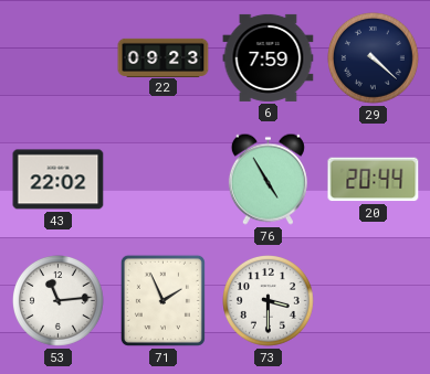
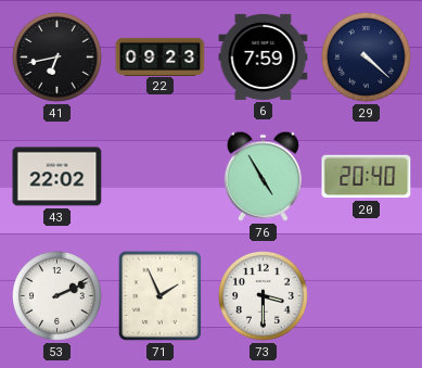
41: none -> 6:43
20: 20:44 -> 20:40
53: 11:14 -> 2:11
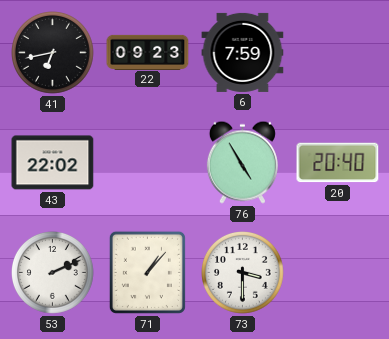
29: 4:22 -> none
71: 1:56 -> 1:07
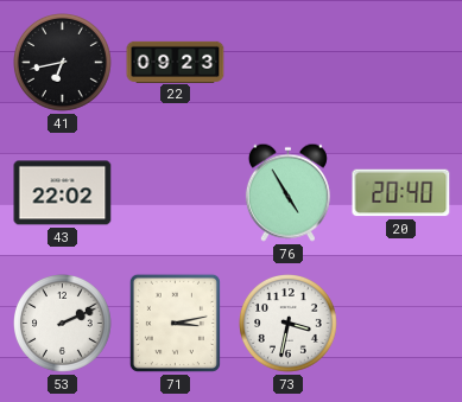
6: 7:59 -> none
71: 1:07 -> 3:13
73: 3:30 -> 3:32
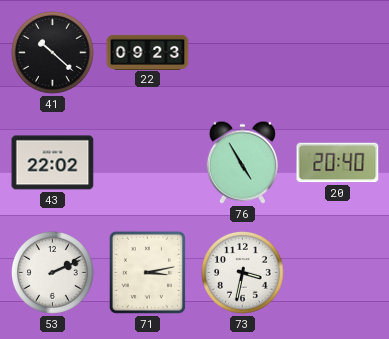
41: 6:43 -> 10:22
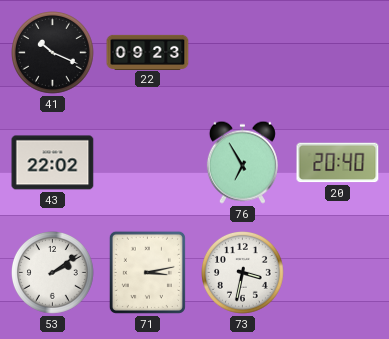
41: 10:22 -> 10:19
76: 4:55 -> 6:55
53: 2:11 -> 2:09
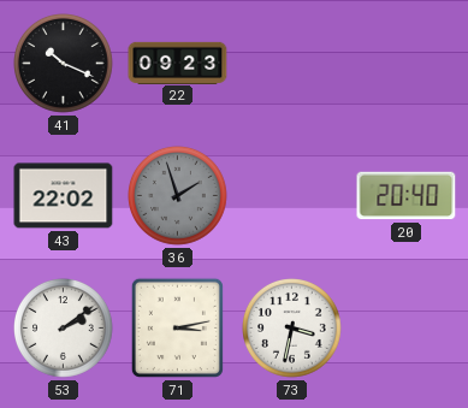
36: none -> 1:57
76: 6:55 -> none
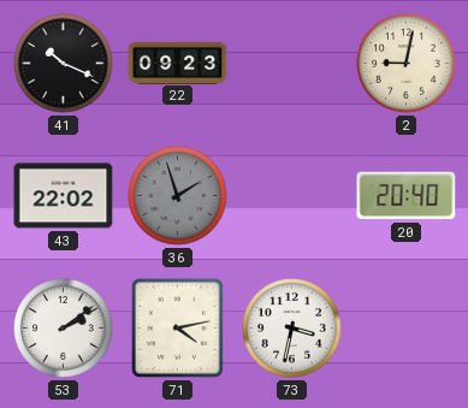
2: none -> 9:02
71: 3:13 -> 4:13
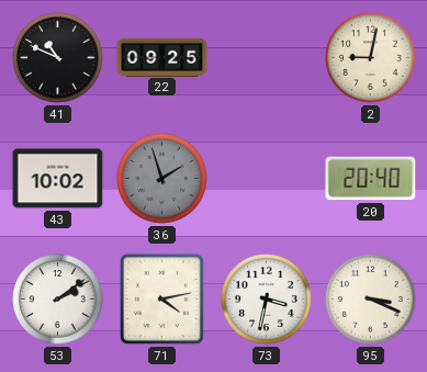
41: 10:19 -> 10:49
22: 09:23 -> 09:25
43: 22:02 -> 10:02
95: none -> 3:19
